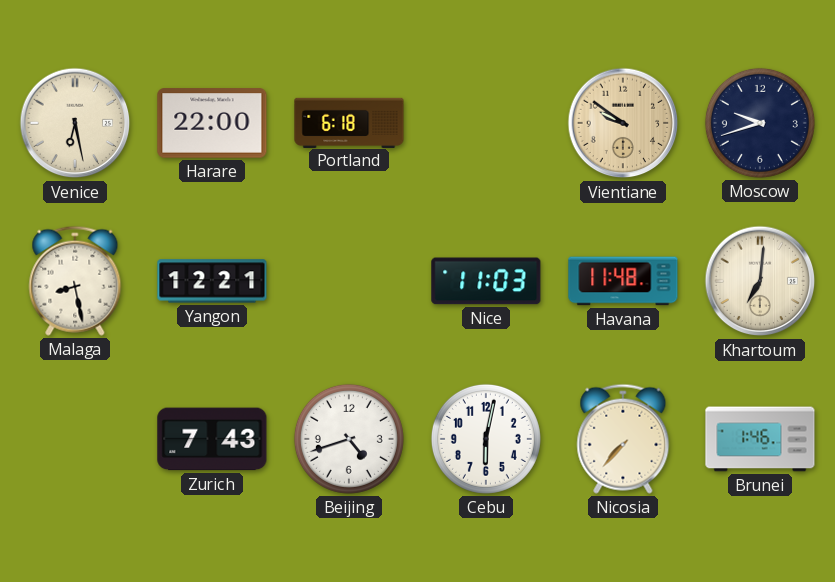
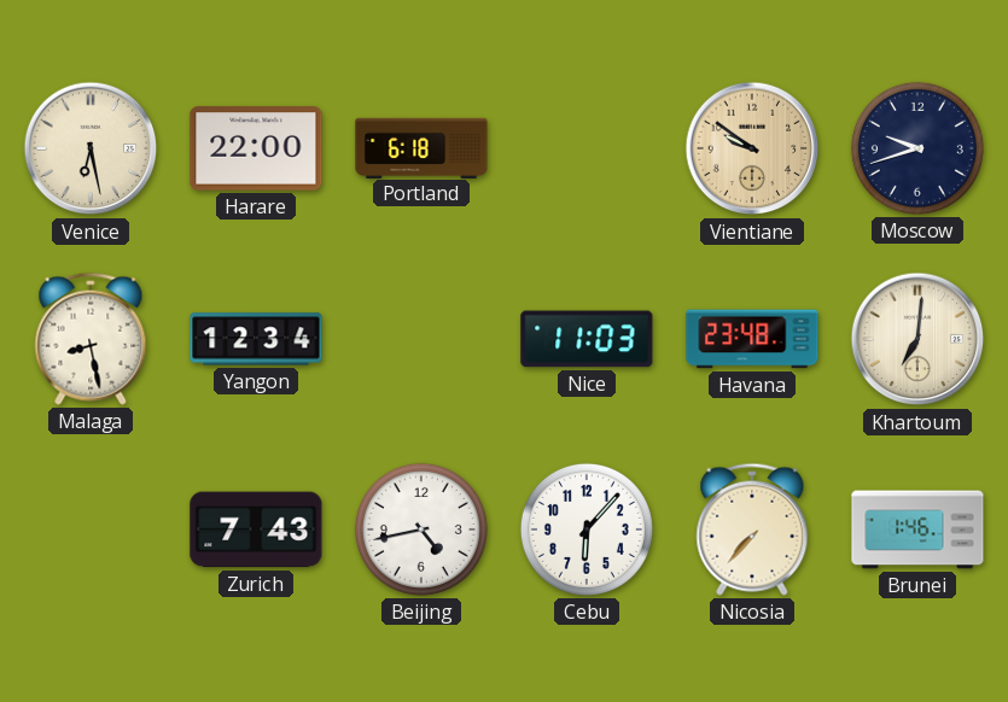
Yangon: 12:21 -> 12:34
Havana: 11:48 -> 23:48
Beijing: 4:42 -> 4:43
Cebu: 6:02 -> 6:07
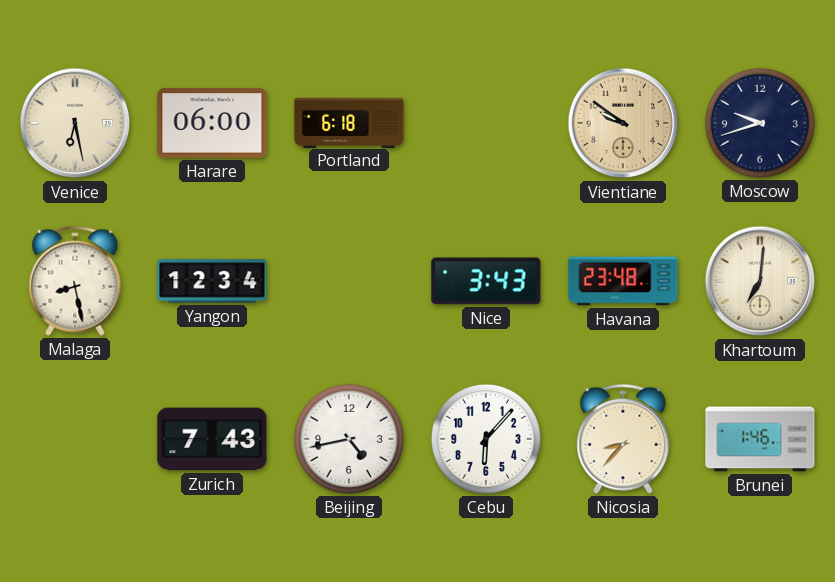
Harare: 22:00 -> 06:00
Nice: 11:03 -> 3:43
Nicosia: 7:37 -> 8:37
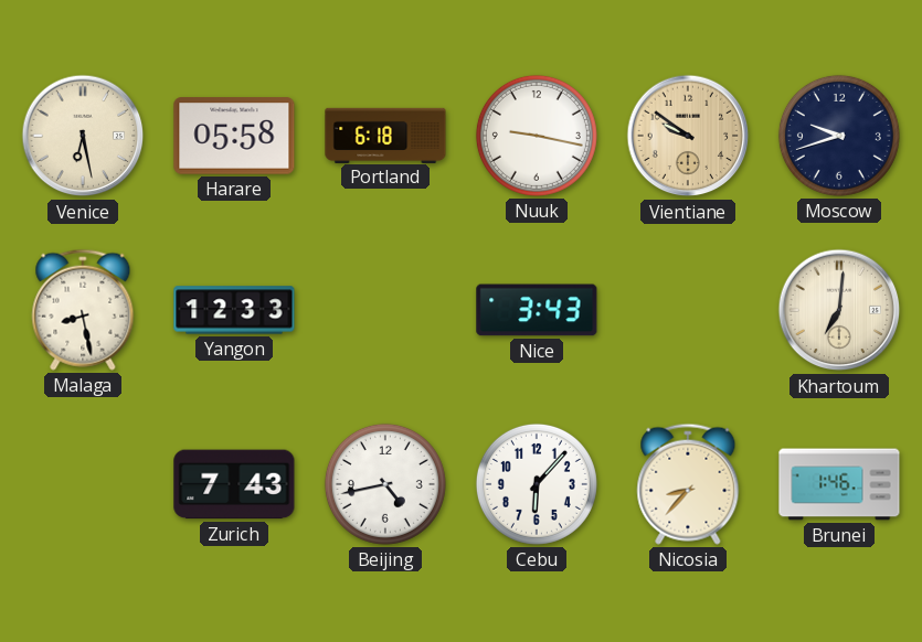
Harare: 06:00 -> 05:58
Nuuk: none -> 9:17
Yangon: 12:34 -> 12:33
Havana: 23:48 -> none
